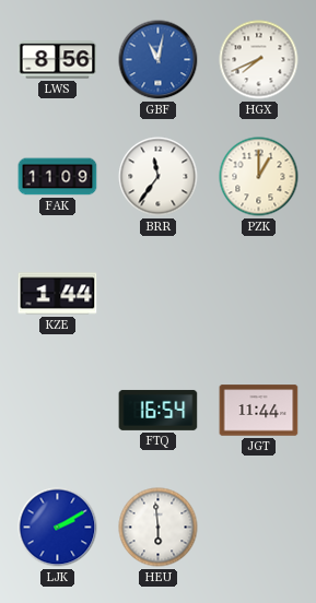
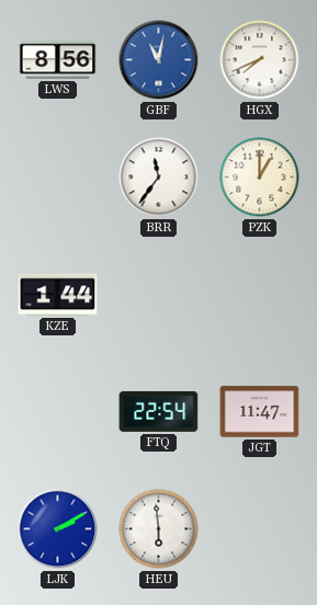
FAK: 11:09 -> none
FTQ: 16:54 -> 22:54
JGT: 11:44 -> 11:47
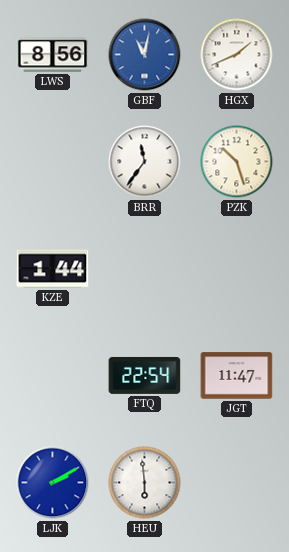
HGX: 7:41 -> 1:41
PZK: 1:00 -> 10:27
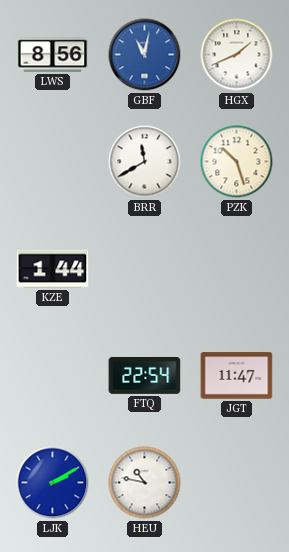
BRR: 11:36 -> 11:40
HEU: 5:59 -> 10:47
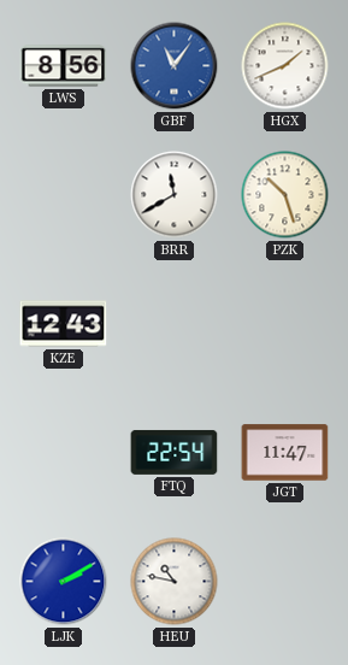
GBF: 11:02 -> 11:06
KZE: 1:44 -> 12:43
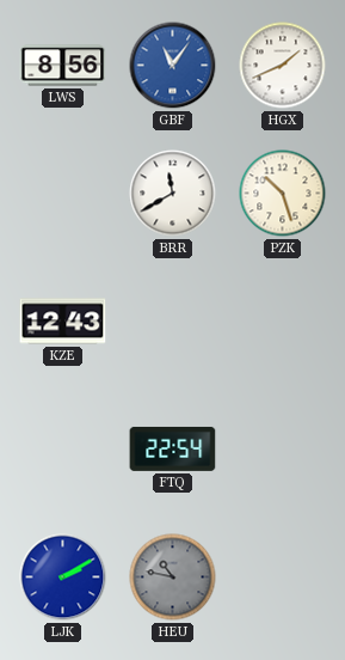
JGT: 11:47 -> none
HEU dial: white -> grey
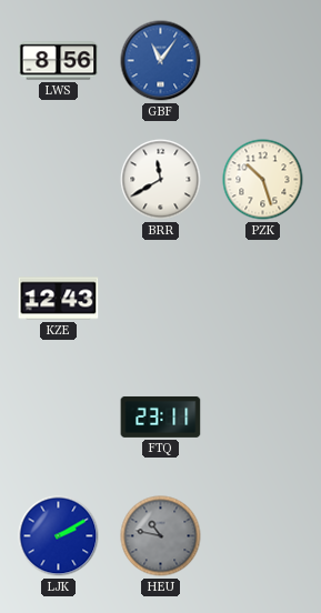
HGX: 1:41 -> none
FTQ: 22:54 -> 23:11
